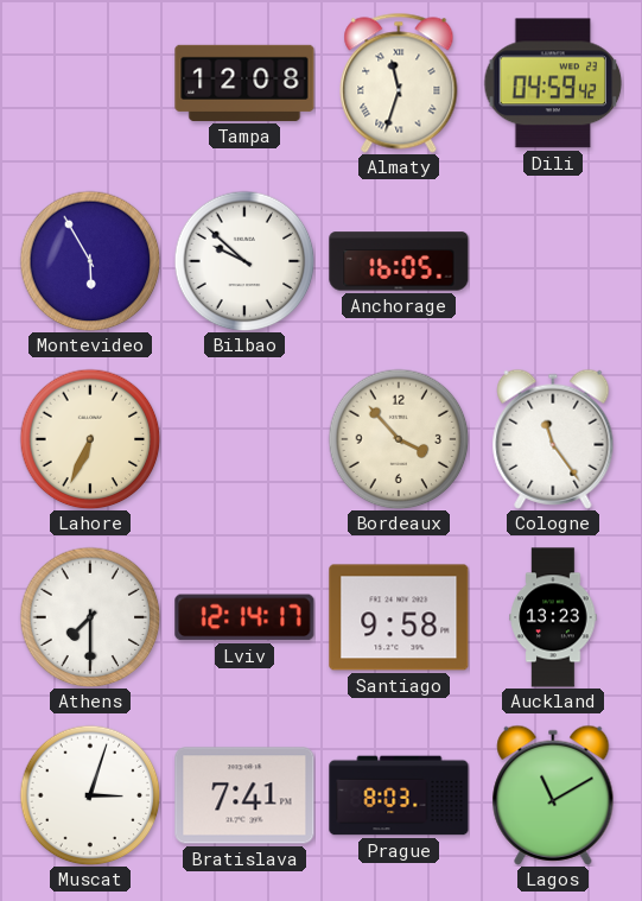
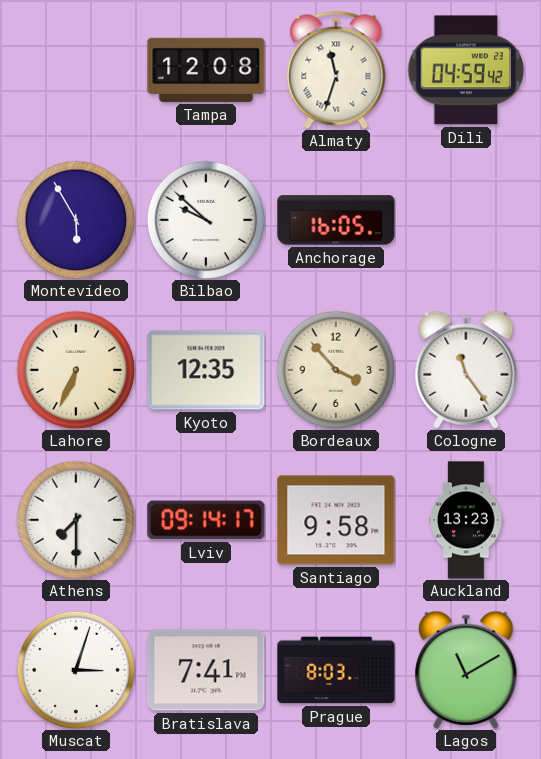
Kyoto: none -> 12:35
Lviv: 12:14 -> 09:14
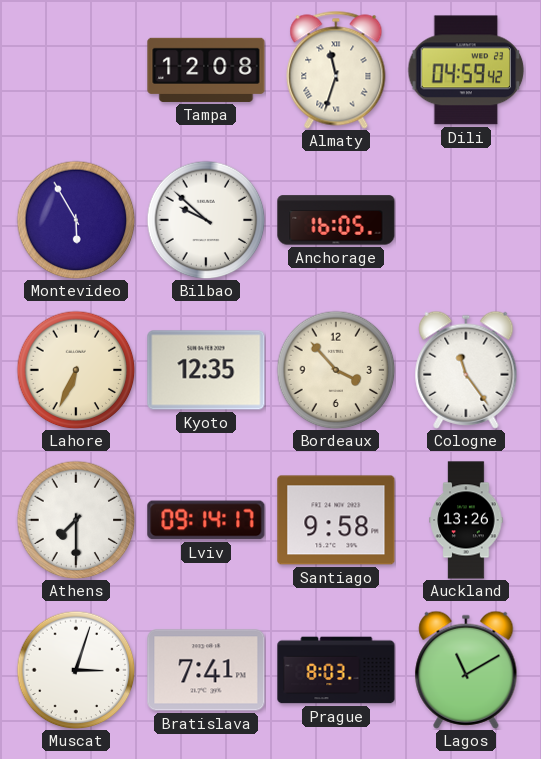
Auckland: 13:23 -> 13:26
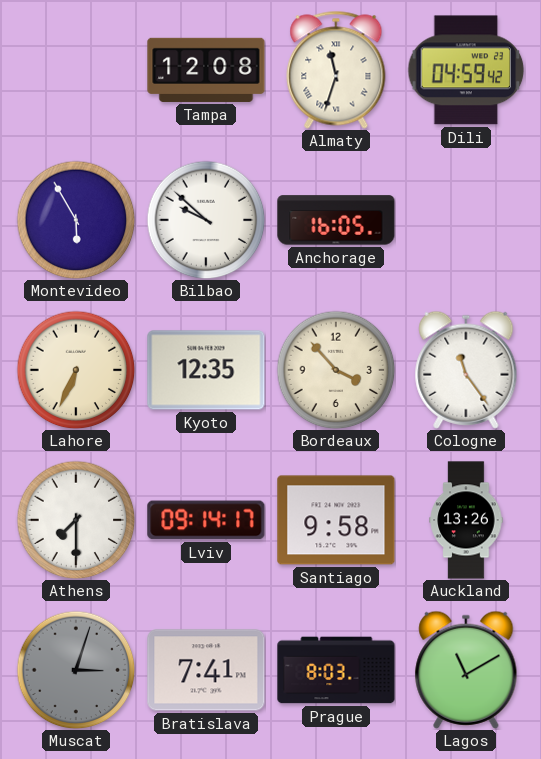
Muscat dial: white -> grey
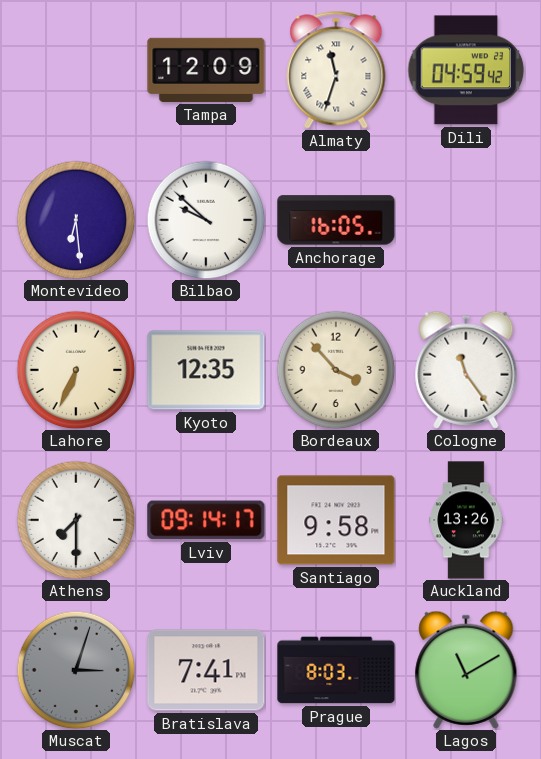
Tampa: 12:08 -> 12:09
Montevideo: 5:55 -> 6:29
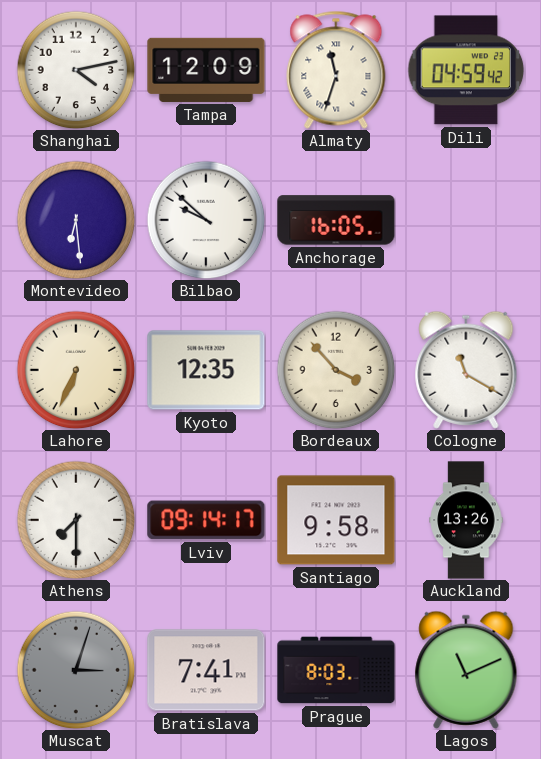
Shanghai: none -> 4:13
Cologne: 11:24 -> 11:20
Lagos: 11:10 -> 11:11
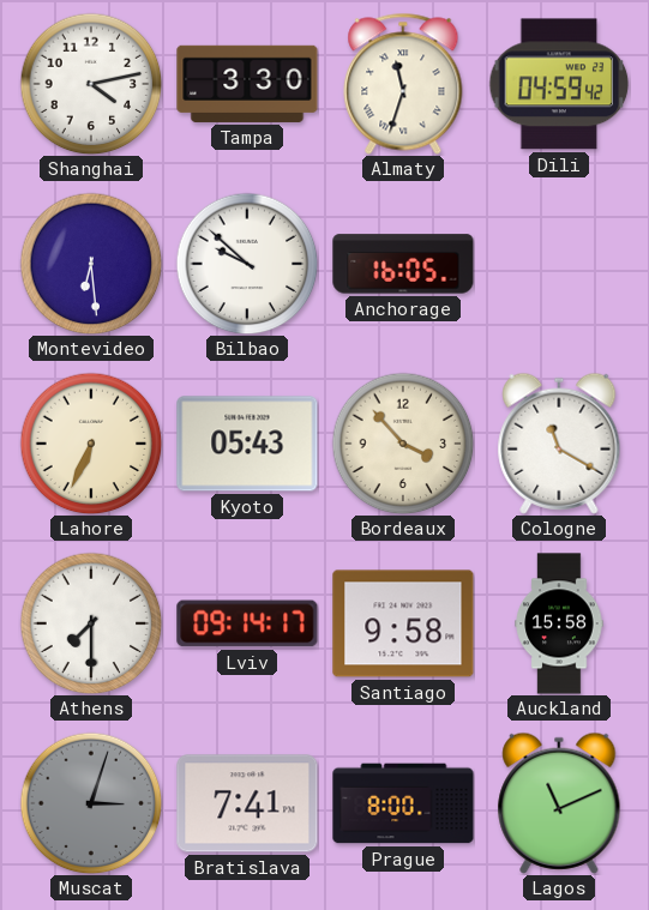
Tampa: 12:09 -> 3:30
Kyoto: 12:35 -> 05:43
Auckland: 13:26 -> 15:58
Prague: 8:03 -> 8:00
